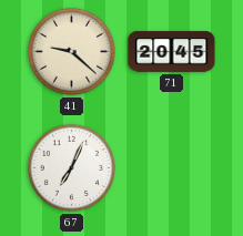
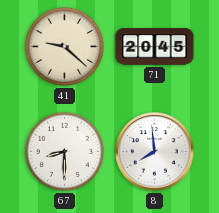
67: 7:04 -> 8:30
8: none -> 7:59
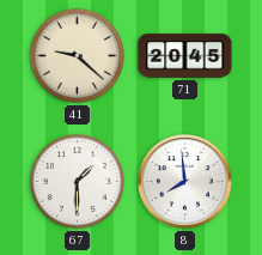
67: 8:30 -> 1:30
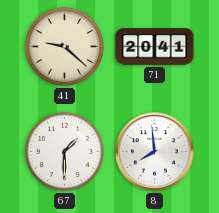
71: 20:45 -> 20:41
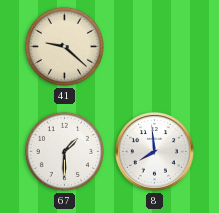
71: 20:41 -> none
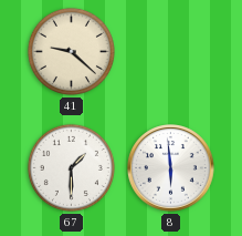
8: 7:59 -> 5:59
